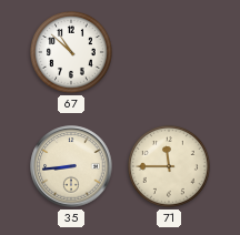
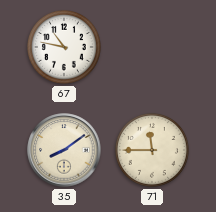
67: 10:52 -> 10:47
35: 8:44 -> 8:09
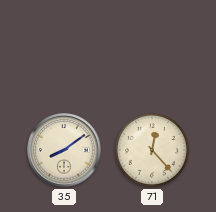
67: 10:47 -> none
71: 11:45 -> 12:23
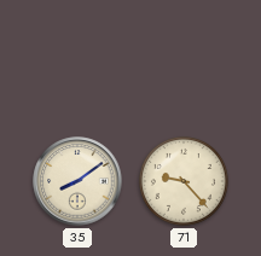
71: 12:23 -> 9:23
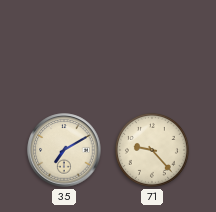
35: 8:09 -> 7:10
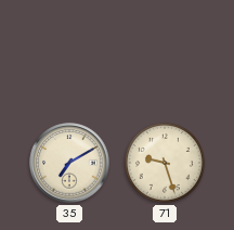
71: 9:23 -> 9:27
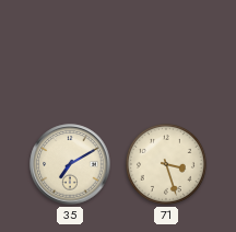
71: 9:27 -> 3:27
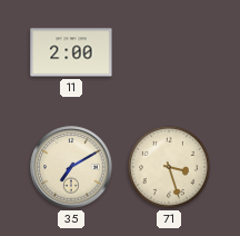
11: none -> 2:00
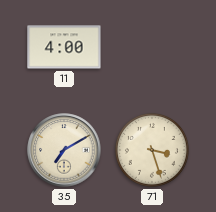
11: 2:00 -> 4:00
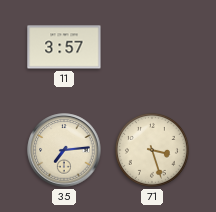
11: 4:00 -> 3:57
35: 7:10 -> 7:14
